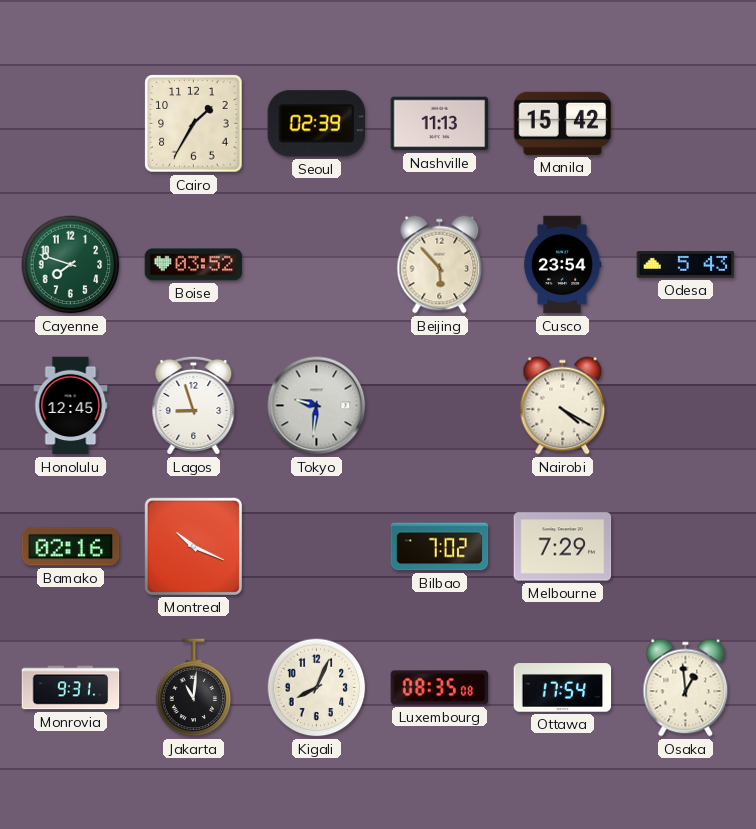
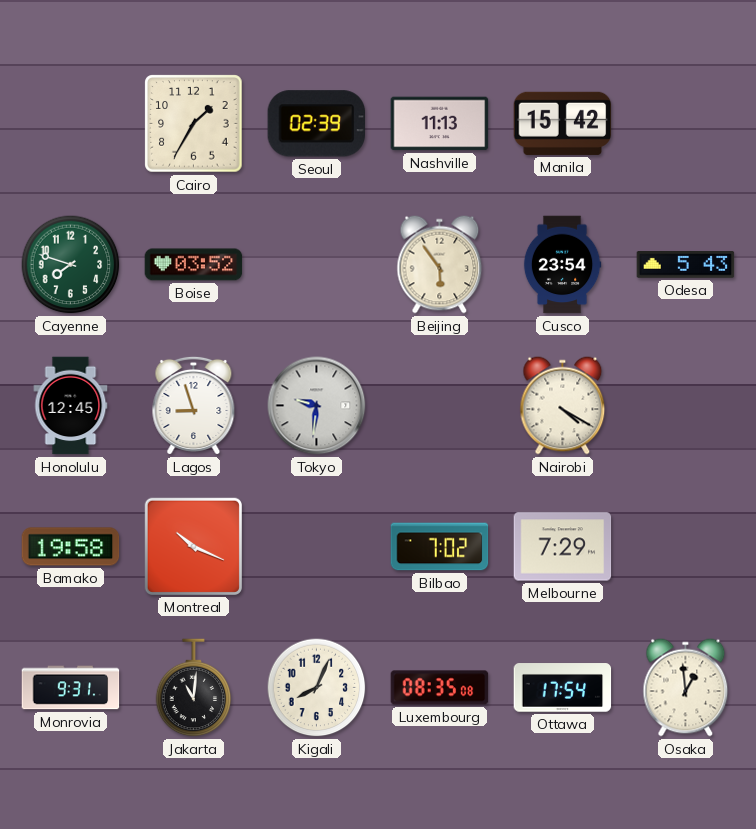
Beijing: 5:53 -> 5:54
Bamako: 02:16 -> 19:58
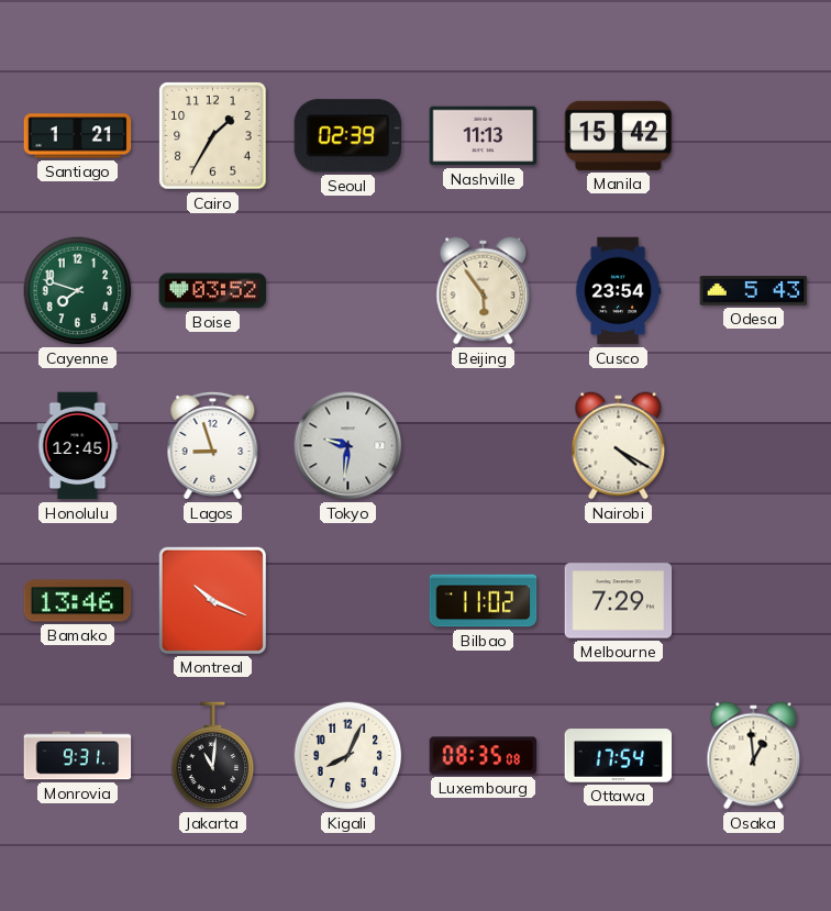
Santiago: none -> 1:21
Bamako: 19:58 -> 13:46
Bilbao: 7:02 -> 11:02
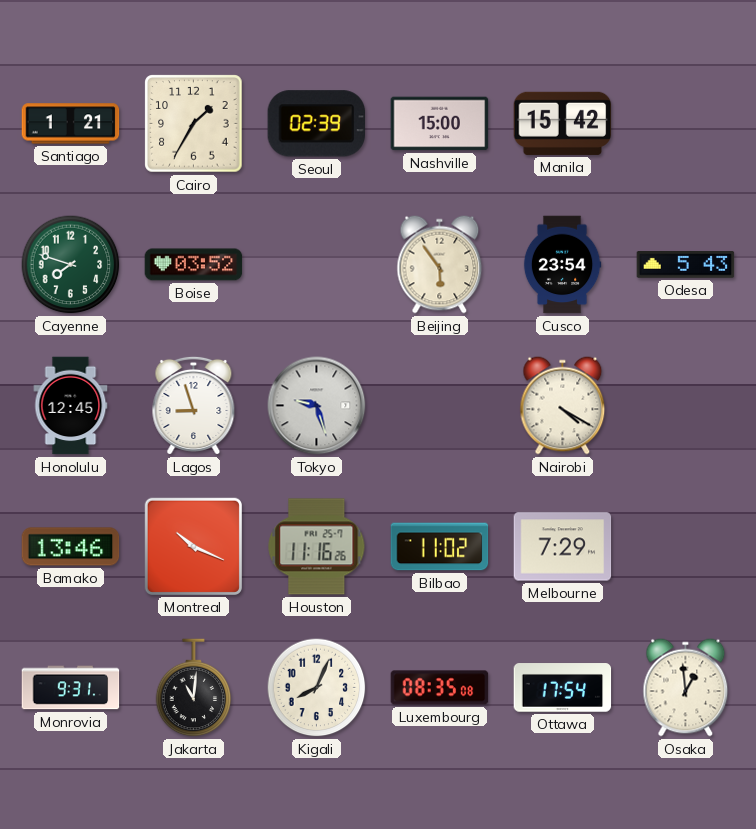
Nashville: 11:13 -> 15:00
Tokyo: 9:31 -> 9:27
Houston: none -> 11:16
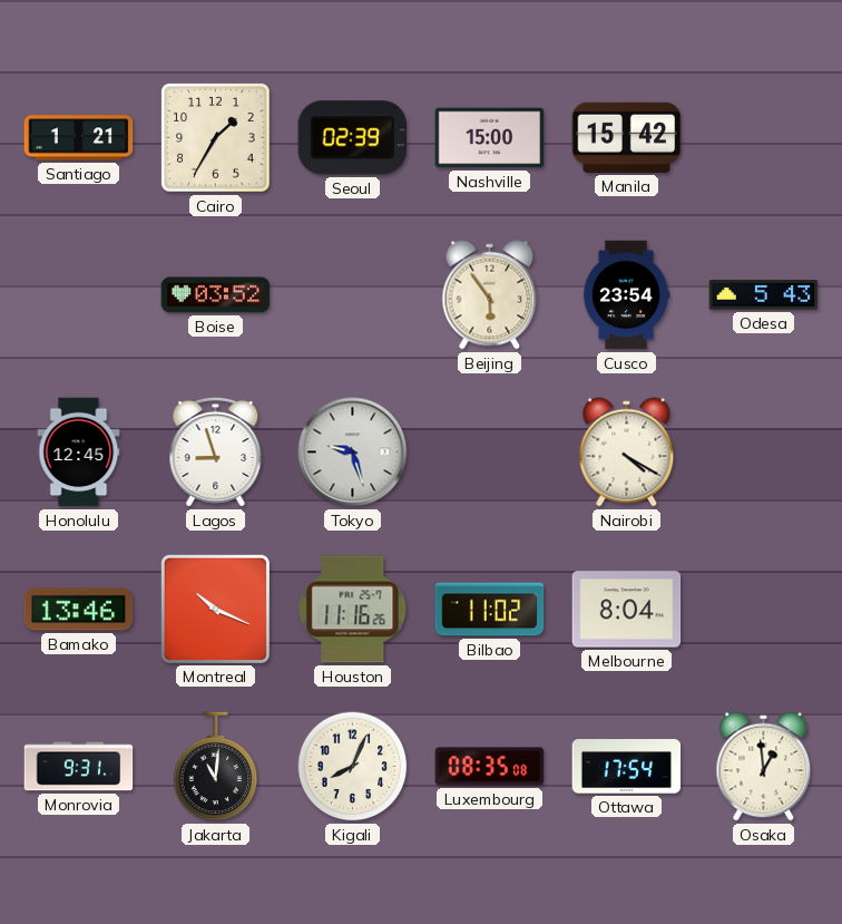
Cayenne: 7:48 -> none
Melbourne: 7:29 -> 8:04
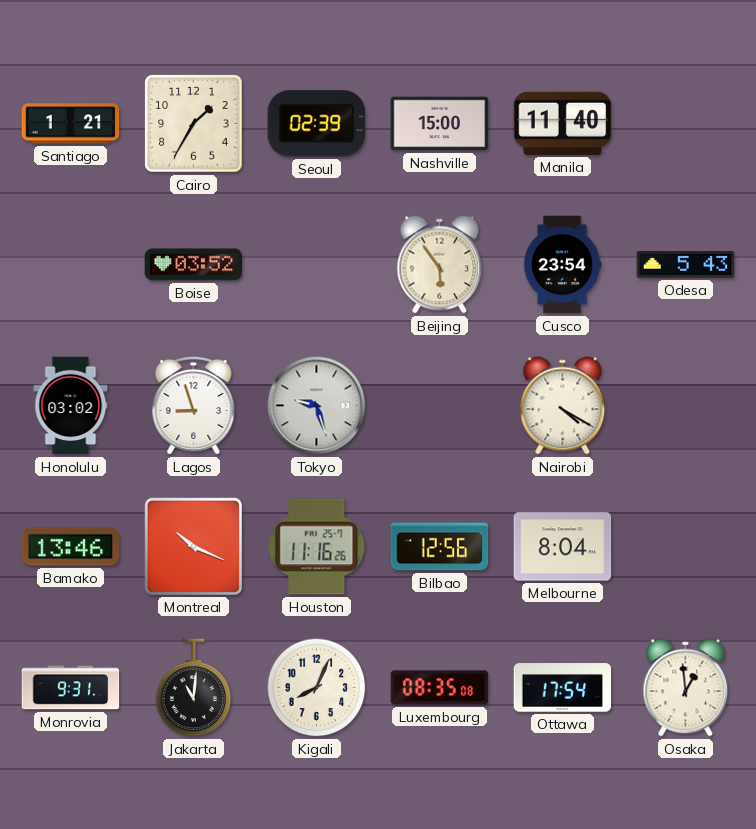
Manila: 15:42 -> 11:40
Honolulu: 12:45 -> 03:02
Bilbao: 11:02 -> 12:56
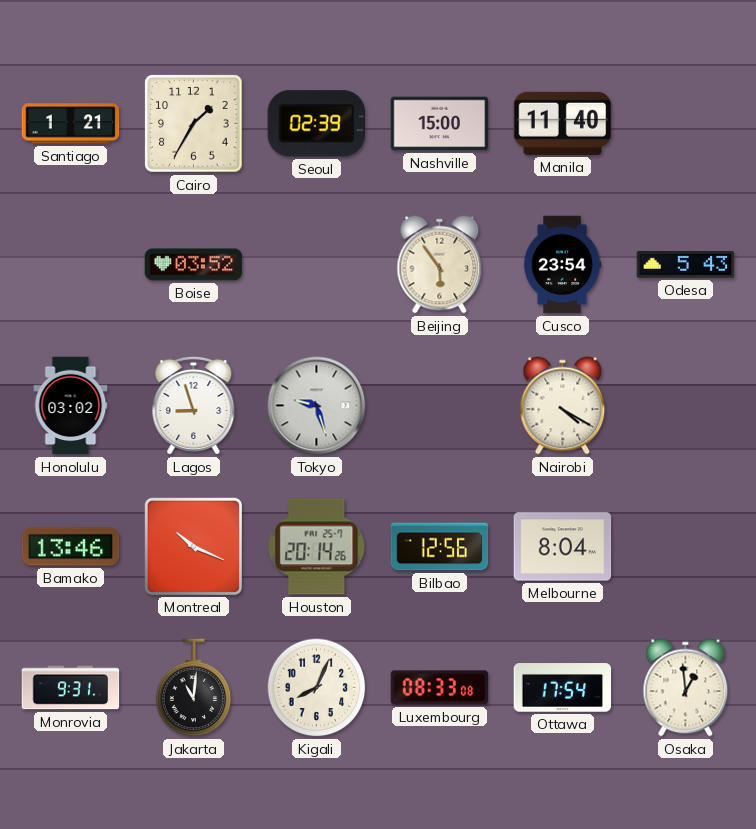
Houston: 11:16 -> 20:14
Luxembourg: 08:35 -> 08:33
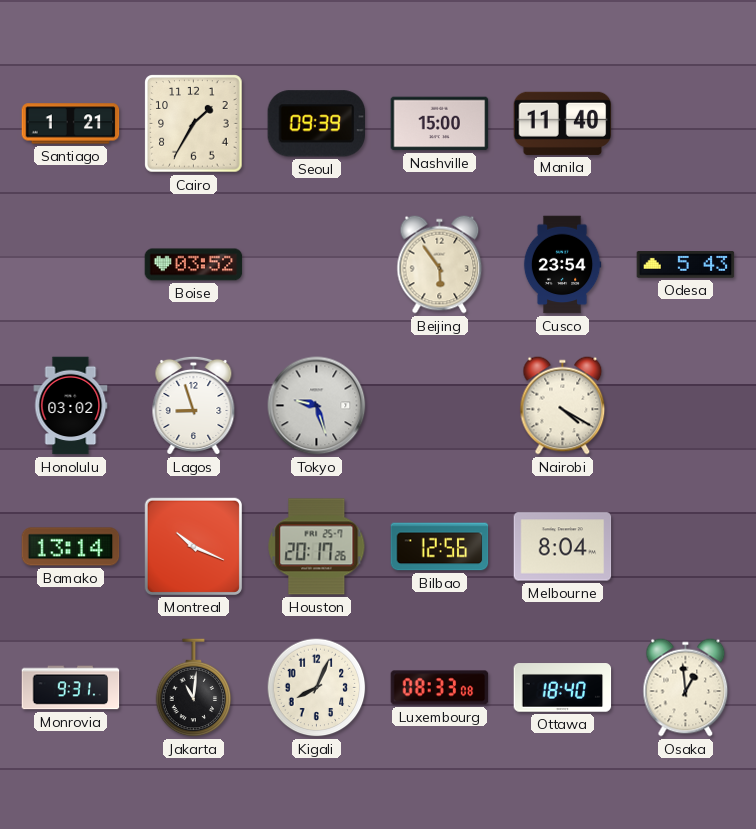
Seoul: 02:39 -> 09:39
Bamako: 13:46 -> 13:14
Houston: 20:14 -> 20:17
Ottawa: 17:54 -> 18:40
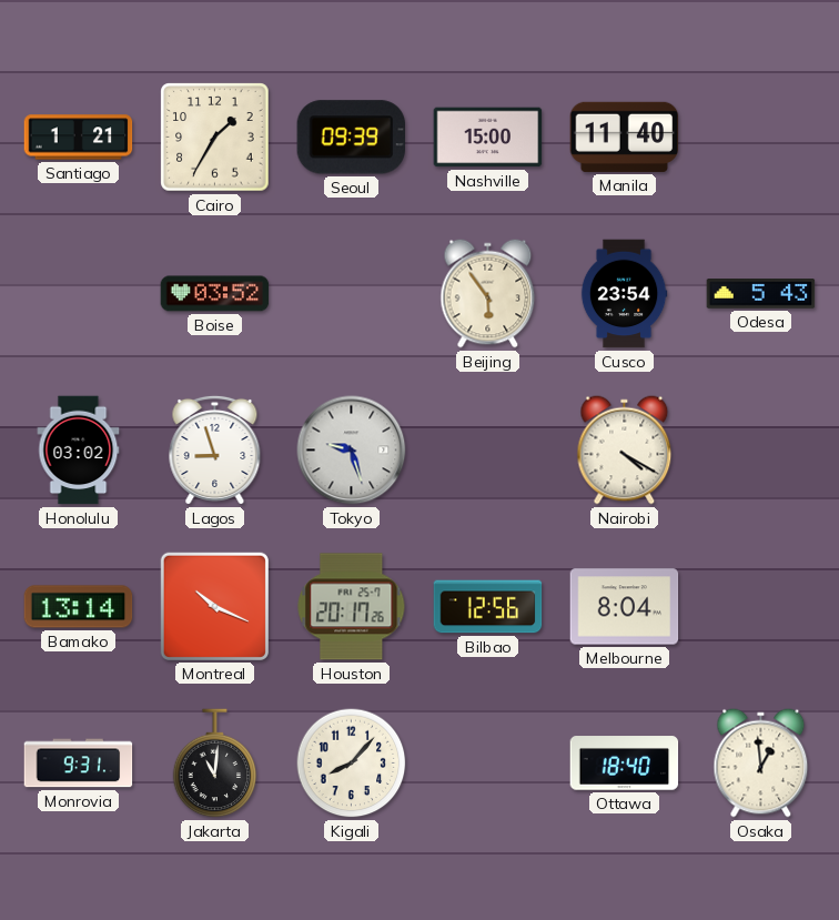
Kigali: 8:04 -> 8:07
Luxembourg: 08:33 -> none
